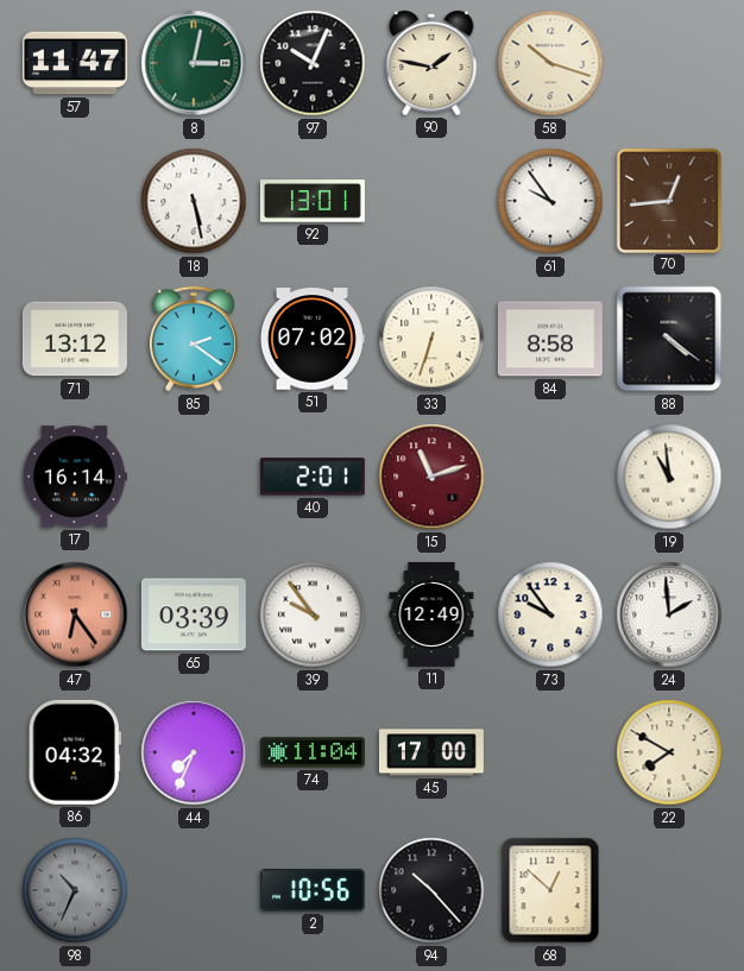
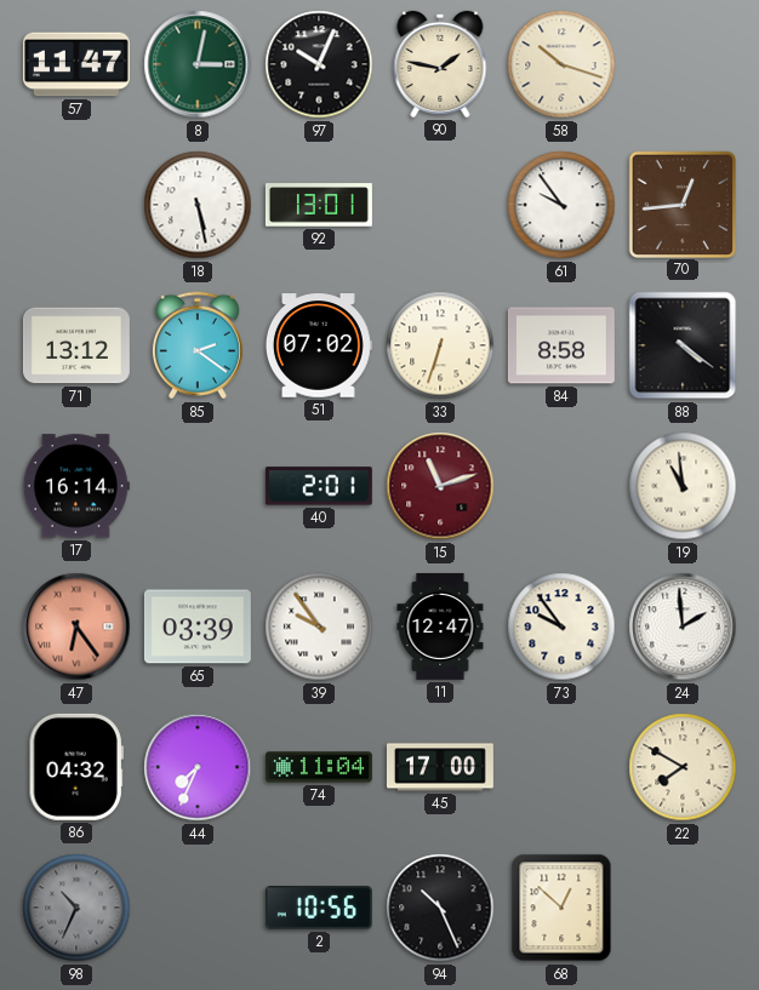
11: 12:49 -> 12:47
94: 10:23 -> 10:26
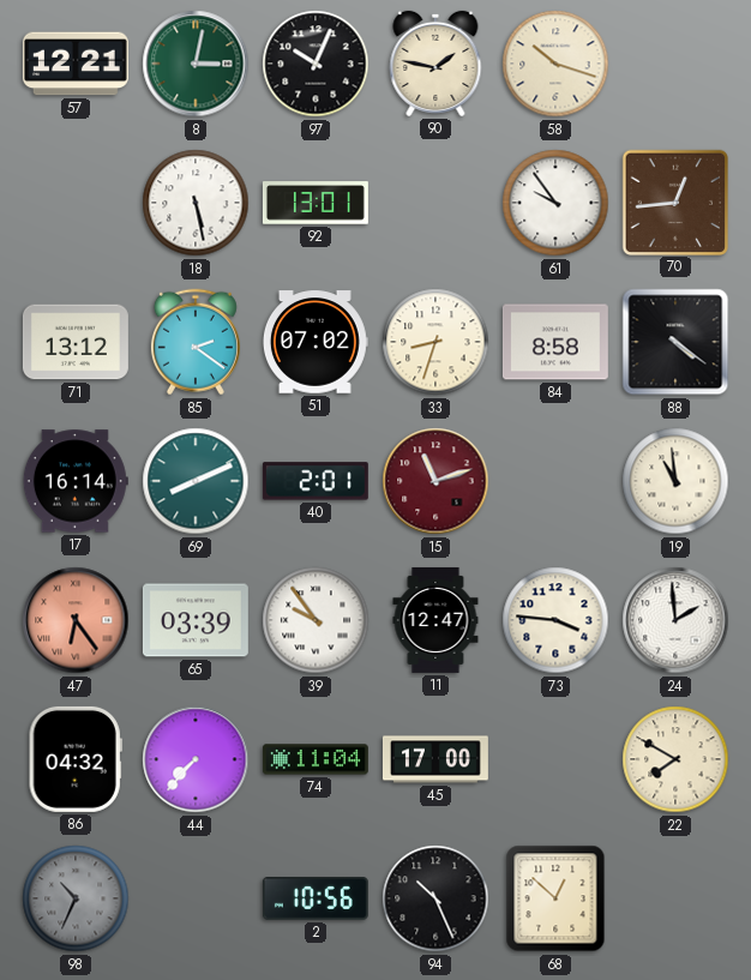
57: 11:47 -> 12:21
33: 6:33 -> 8:33
69: none -> 8:11
73: 9:54 -> 3:46
44: 7:34 -> 7:37
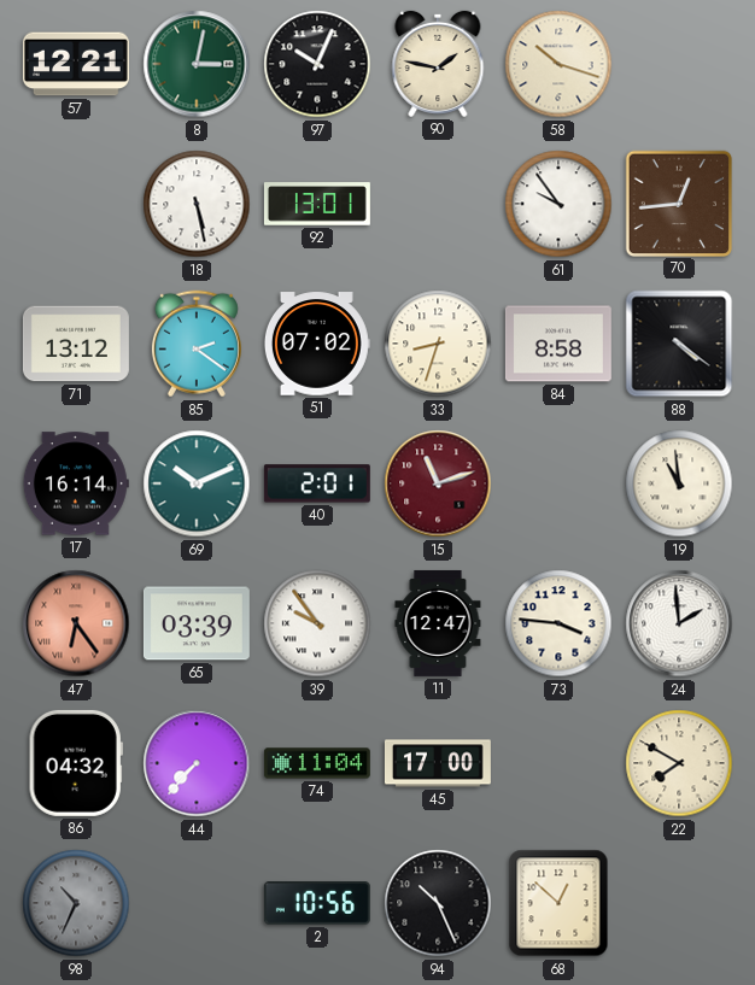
69: 8:11 -> 10:11
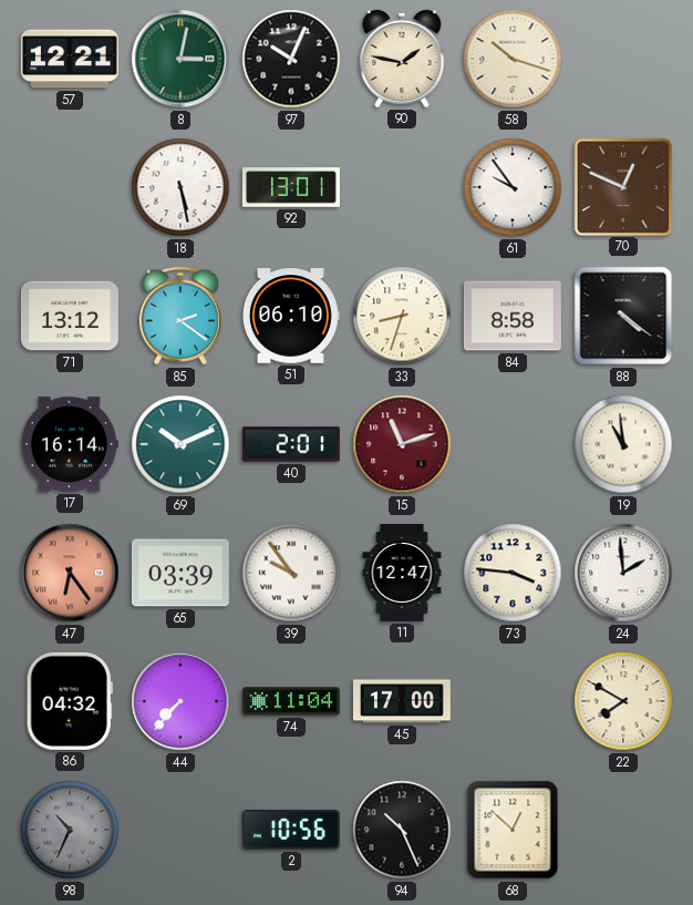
70: 12:44 -> 12:49
51: 07:02 -> 06:10
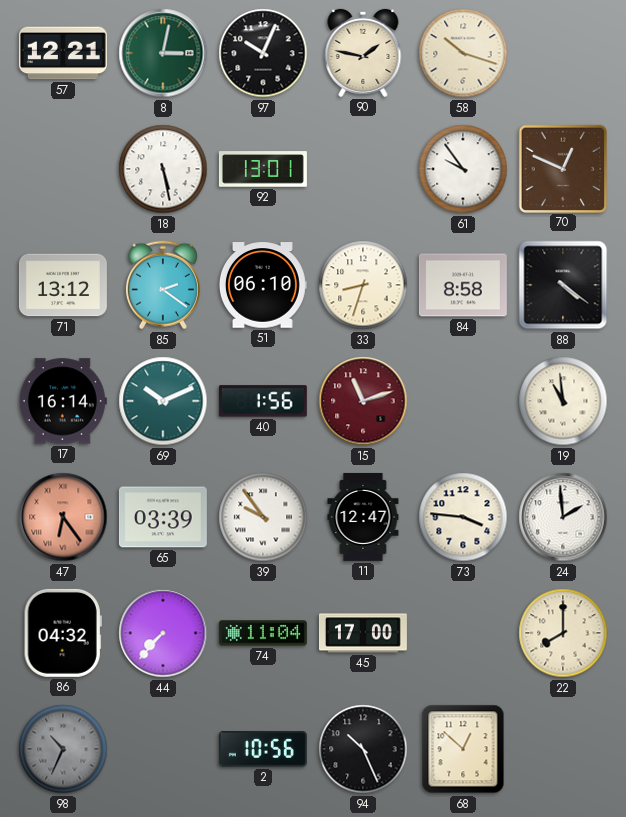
40: 2:01 -> 1:56
22: 7:50 -> 8:00
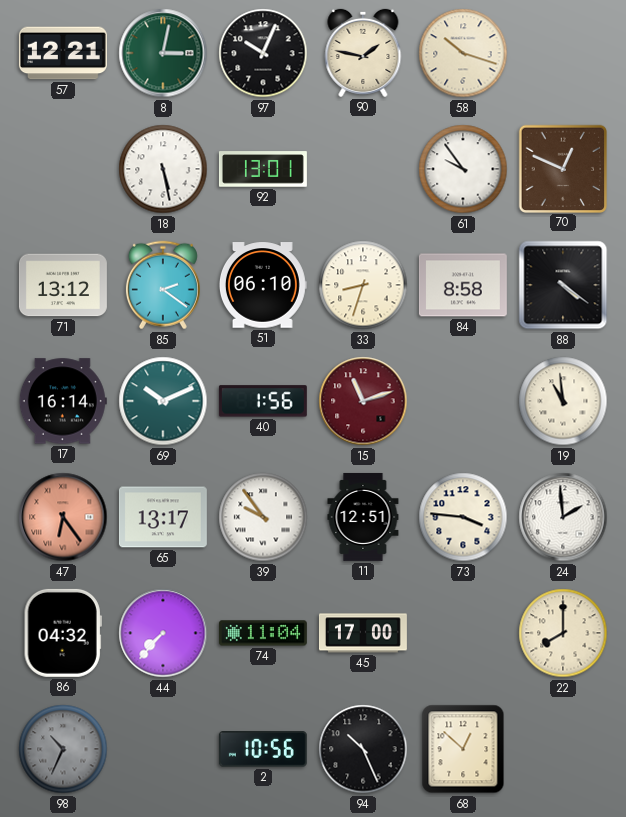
65: 03:39 -> 13:17
11: 12:47 -> 12:51
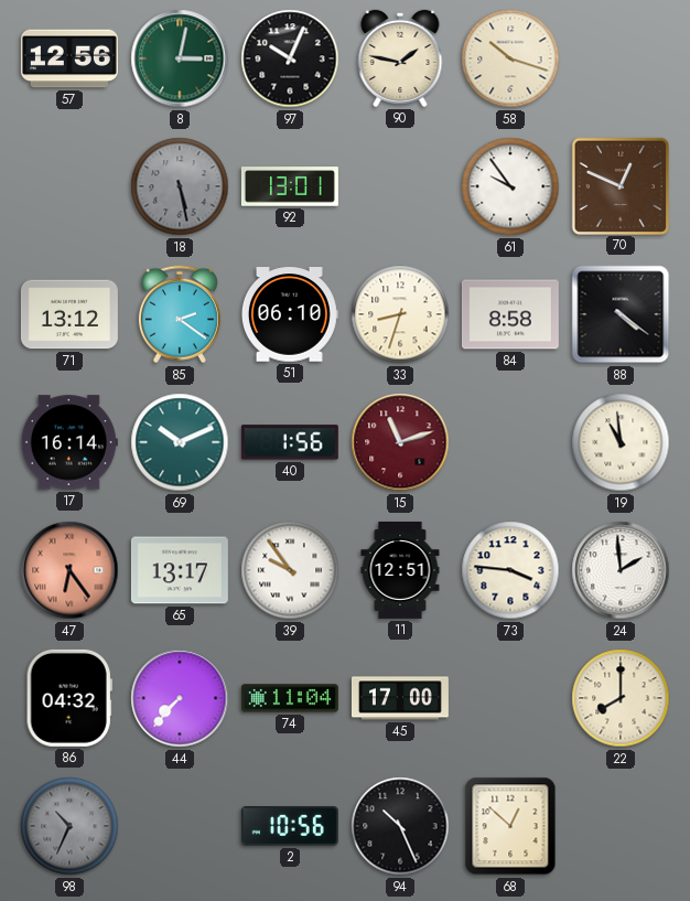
57: 12:21 -> 12:56
18 dial: white -> grey
